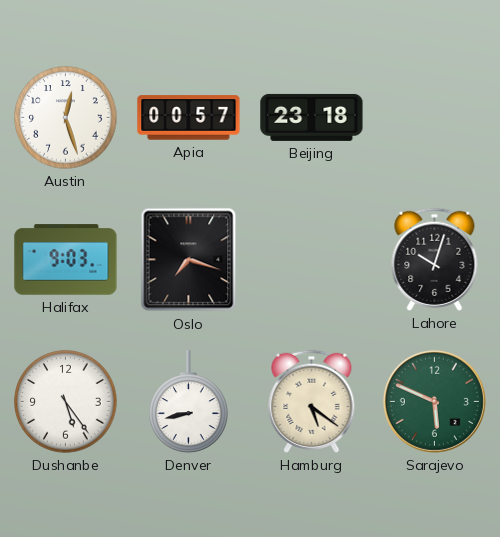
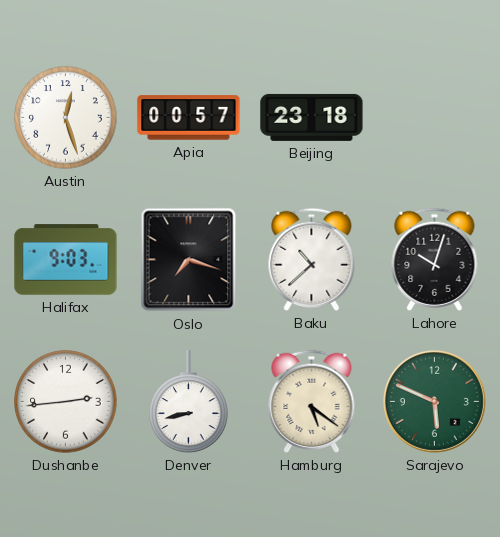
Baku: none -> 10:38
Dushanbe: 5:24 -> 2:44
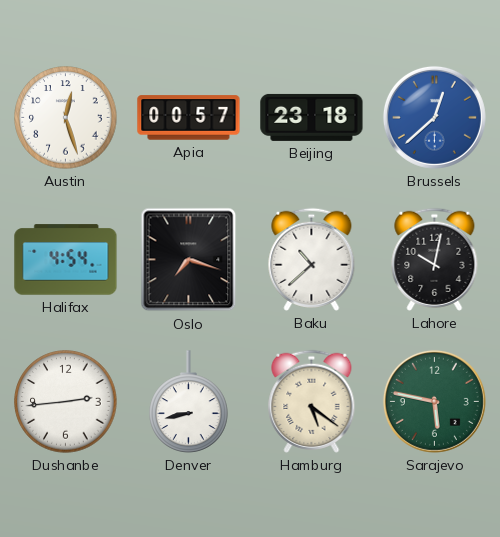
Brussels: none -> 12:38
Halifax: 9:03 -> 4:54
Lahore: 10:03 -> 10:02
Sarajevo: 5:49 -> 5:47
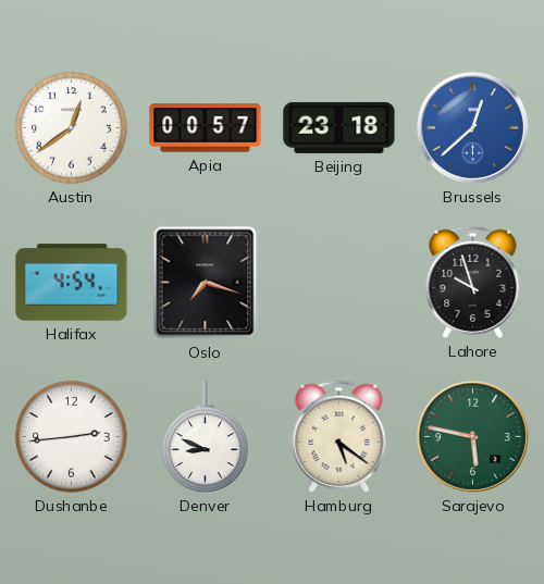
Austin: 12:27 -> 12:39
Baku: 10:38 -> none
Lahore: 10:02 -> 9:57
Denver: 8:43 -> 8:49
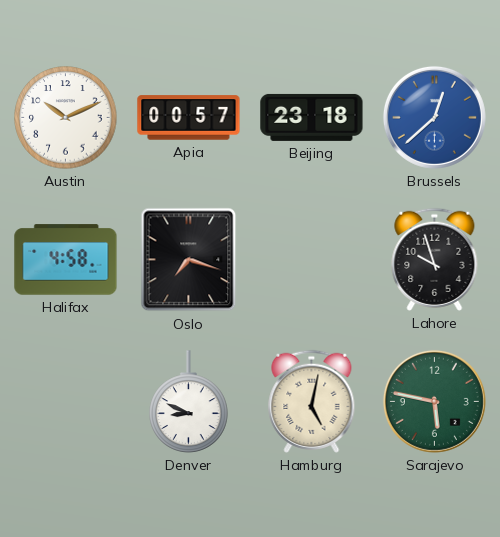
Austin: 12:39 -> 10:11
Halifax: 4:54 -> 4:58
Dushanbe: 2:44 -> none
Hamburg: 5:21 -> 5:02
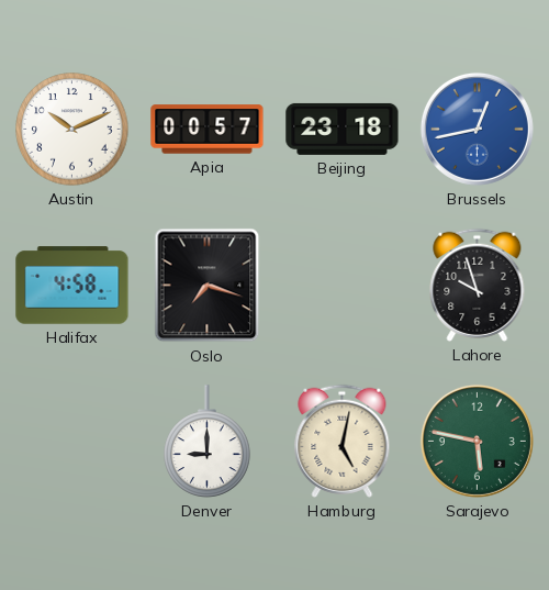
Brussels: 12:38 -> 12:43
Denver: 8:49 -> 9:00
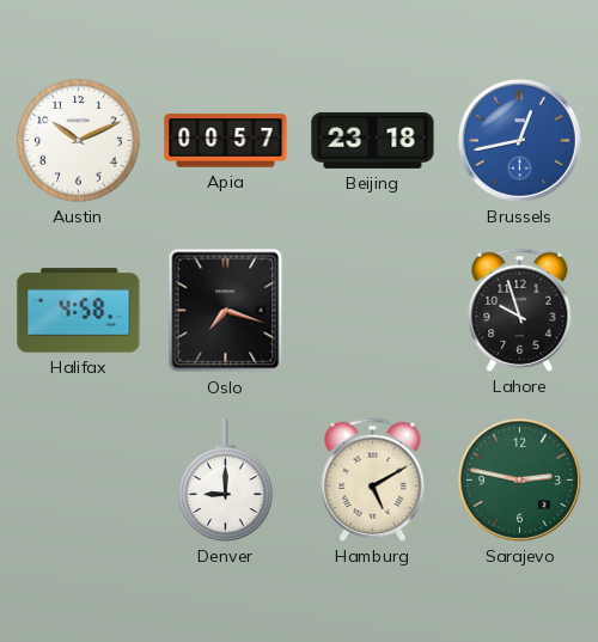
Hamburg: 5:02 -> 5:10
Sarajevo: 5:47 -> 2:47
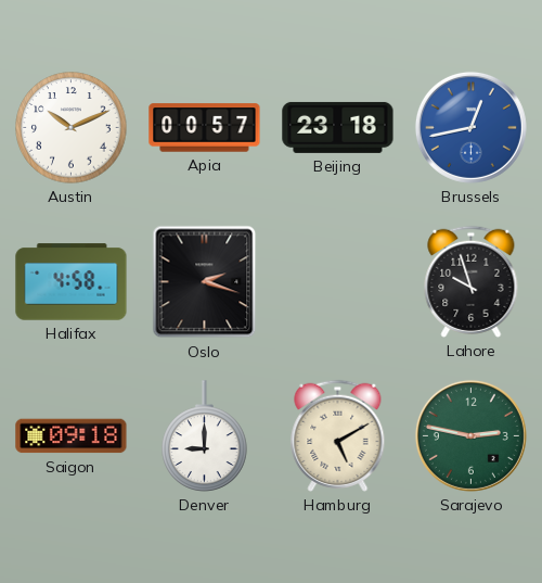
Oslo: 7:18 -> 2:18
Saigon: none -> 09:18
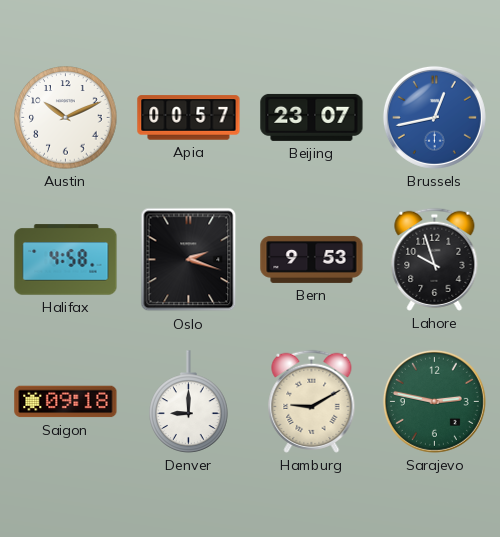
Beijing: 23:18 -> 23:07
Bern: none -> 9:53
Hamburg: 5:10 -> 9:10
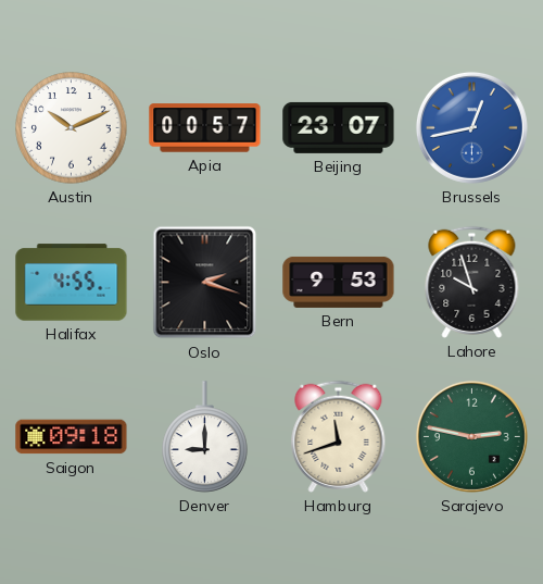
Halifax: 4:58 -> 4:55
Hamburg: 9:10 -> 11:42
